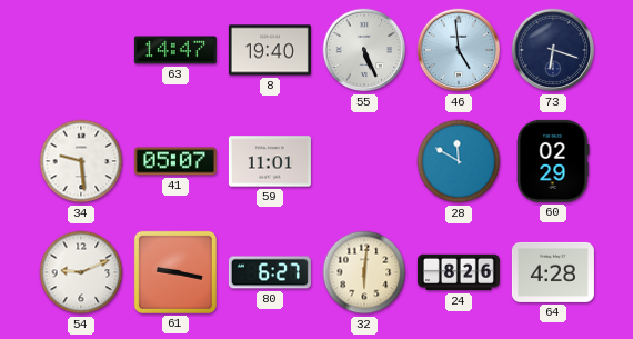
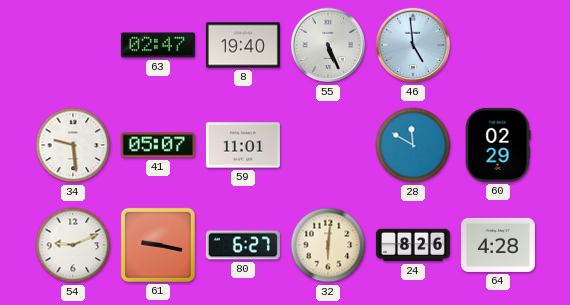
63: 14:47 -> 02:47
73: 6:18 -> none
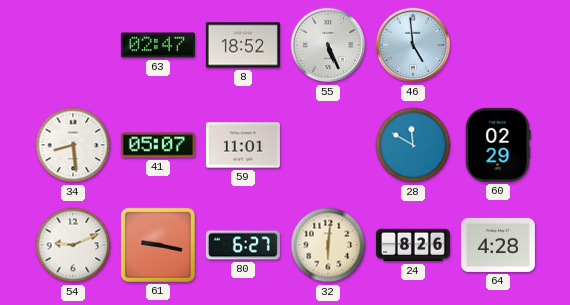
8: 19:40 -> 18:52
34: 9:29 -> 8:29
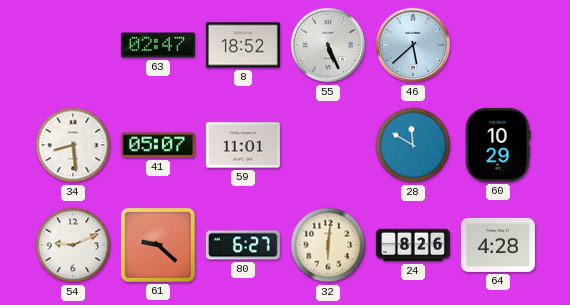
46: 4:59 -> 5:38
60: 02:29 -> 10:29
61: 9:17 -> 9:22
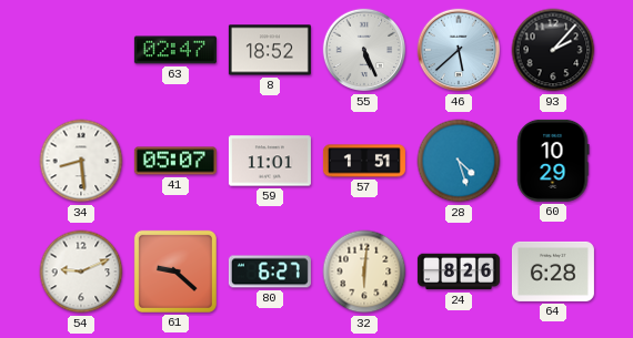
93: none -> 2:07
57: none -> 1:51
28: 11:50 -> 4:27
64: 4:28 -> 6:28
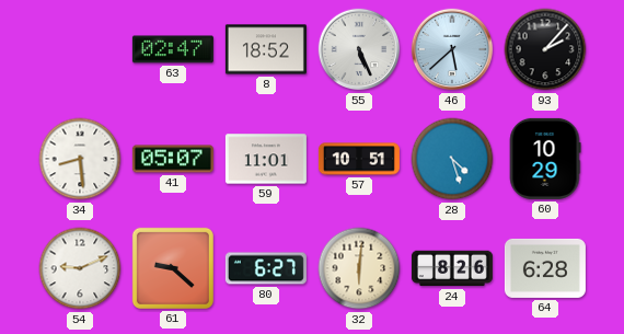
57: 1:51 -> 10:51
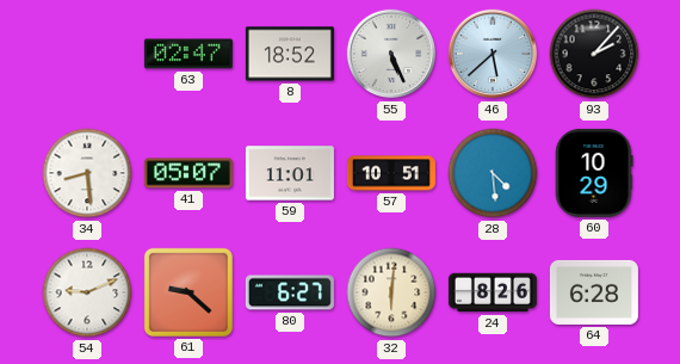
28: 4:27 -> 4:29
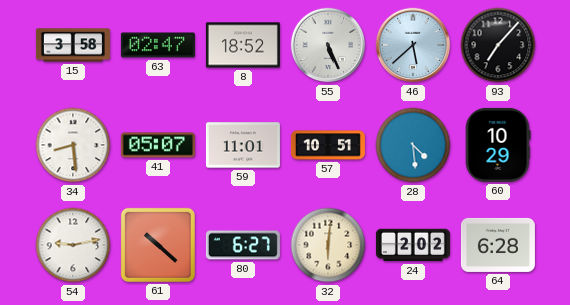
15: none -> 3:58
93: 2:07 -> 7:07
54: 9:11 -> 9:13
61: 9:22 -> 10:22
24: 8:26 -> 2:02
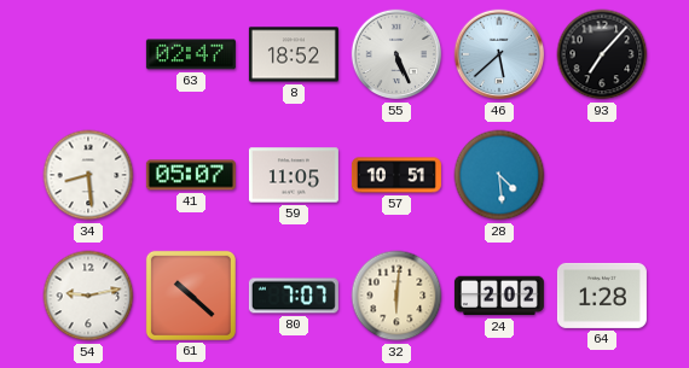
15: 3:58 -> none
59: 11:01 -> 11:05
60: 10:29 -> none
80: 6:27 -> 7:07
64: 6:28 -> 1:28
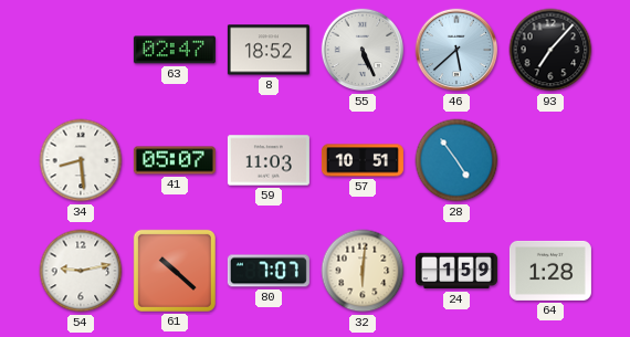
59: 11:05 -> 11:03
28: 4:29 -> 4:54
24: 2:02 -> 1:59
